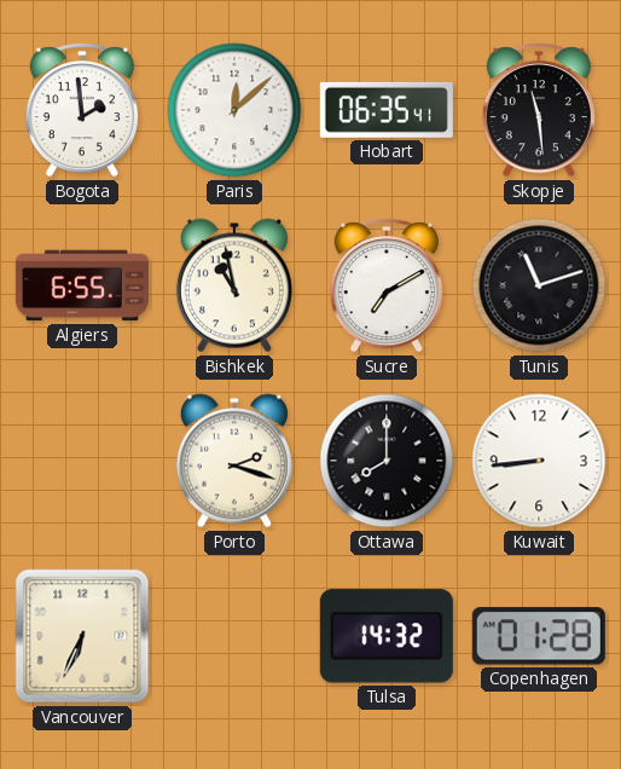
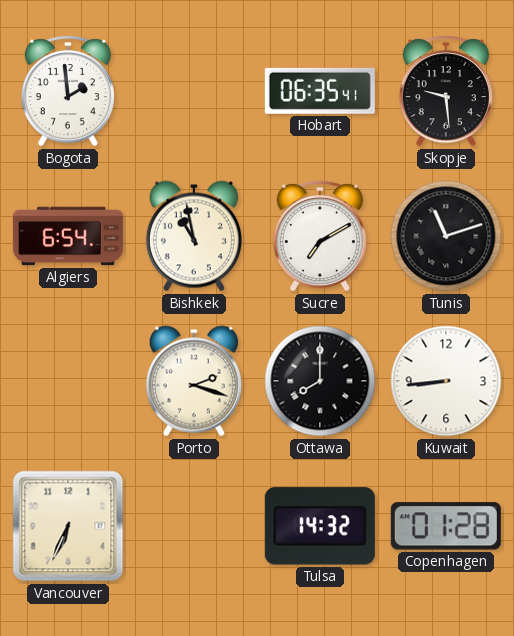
Paris: 12:08 -> none
Skopje: 11:29 -> 9:29
Algiers: 6:55 -> 6:54
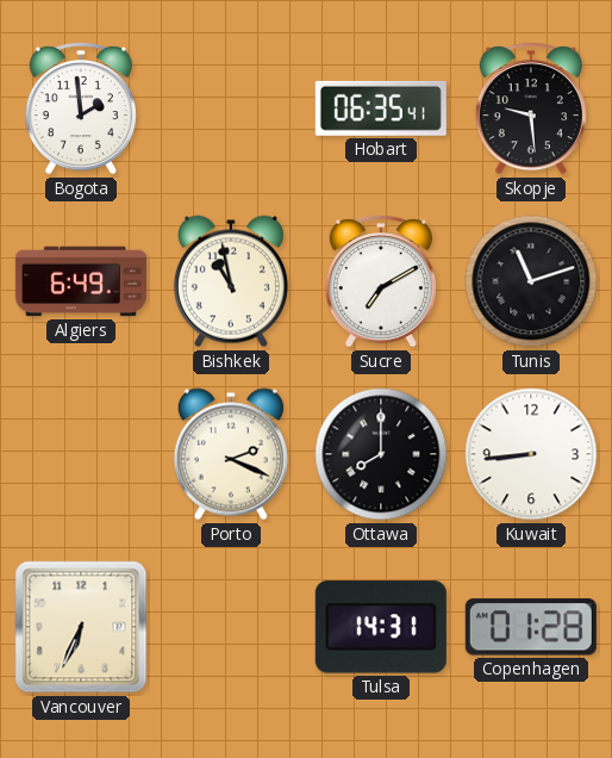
Algiers: 6:54 -> 6:49
Porto: 2:18 -> 2:19
Tulsa: 14:32 -> 14:31
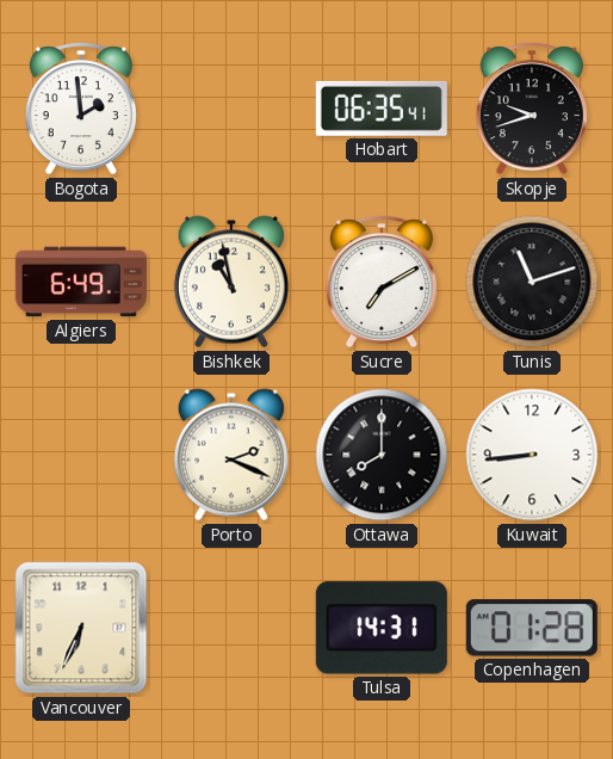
Skopje: 9:29 -> 9:42
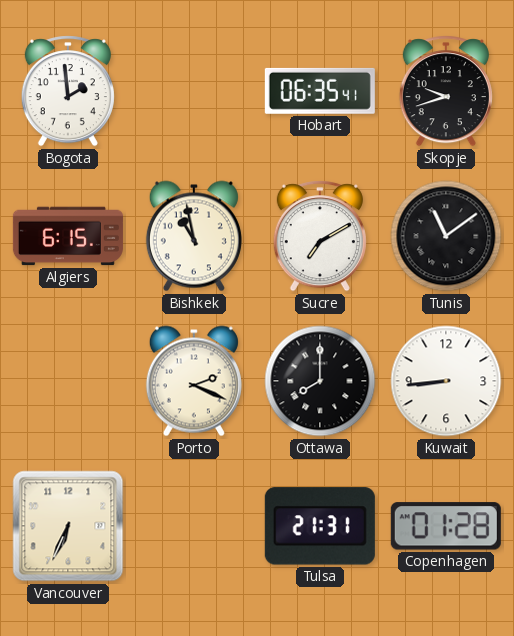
Algiers: 6:49 -> 6:15
Tunis: 11:12 -> 11:09
Tulsa: 14:31 -> 21:31
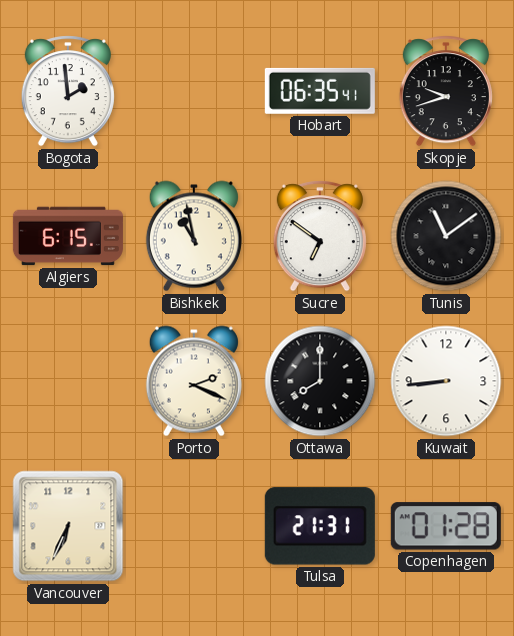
Sucre: 7:10 -> 6:51
